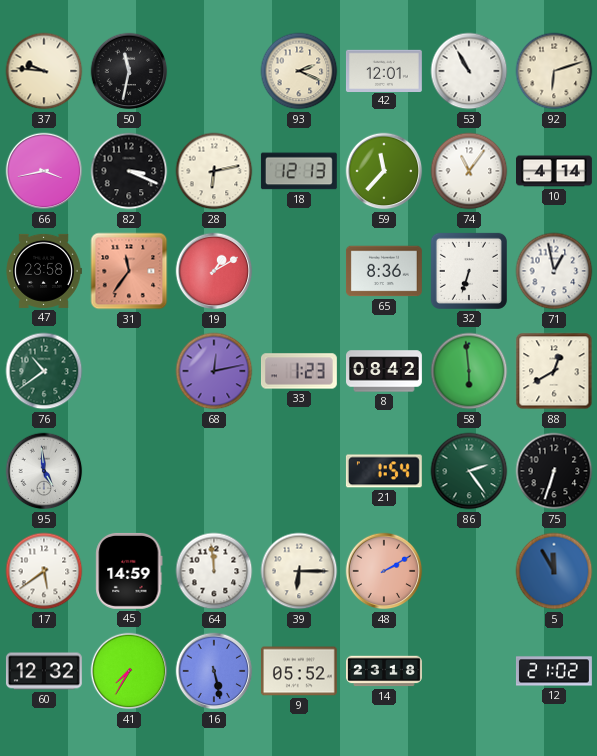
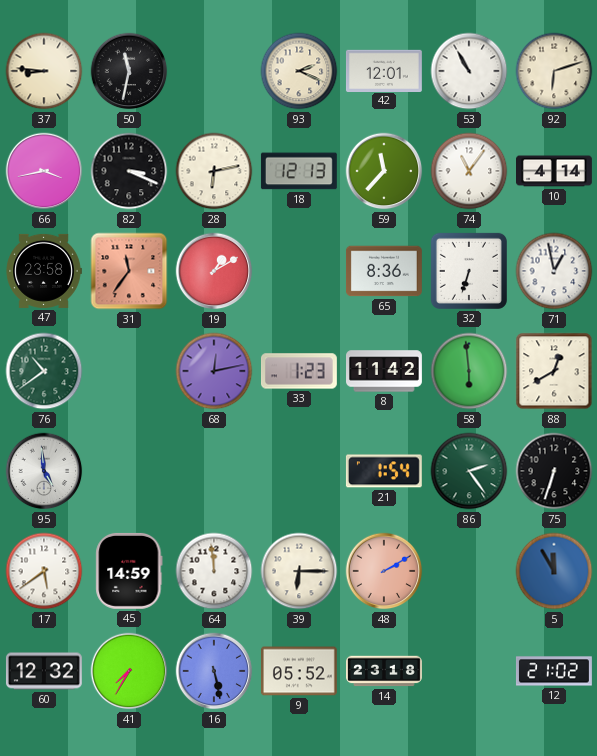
37: 9:46 -> 8:46
8: 08:42 -> 11:42
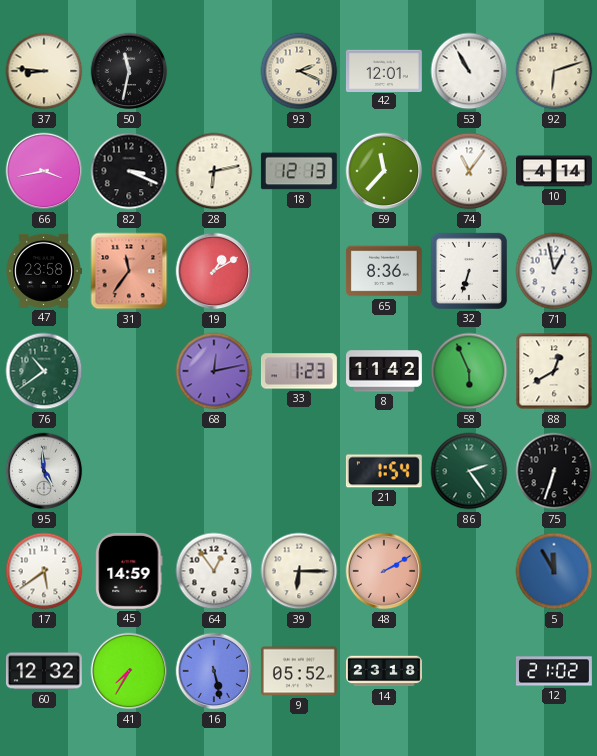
58: 5:59 -> 5:56
64: 11:59 -> 12:54
